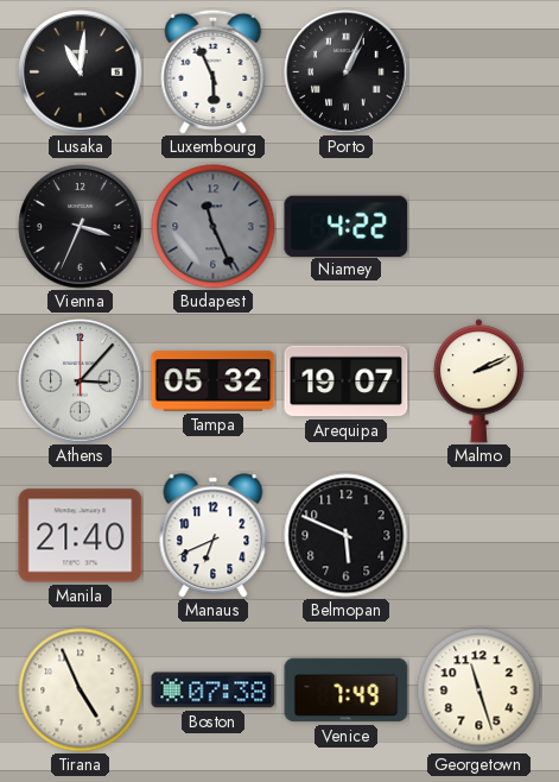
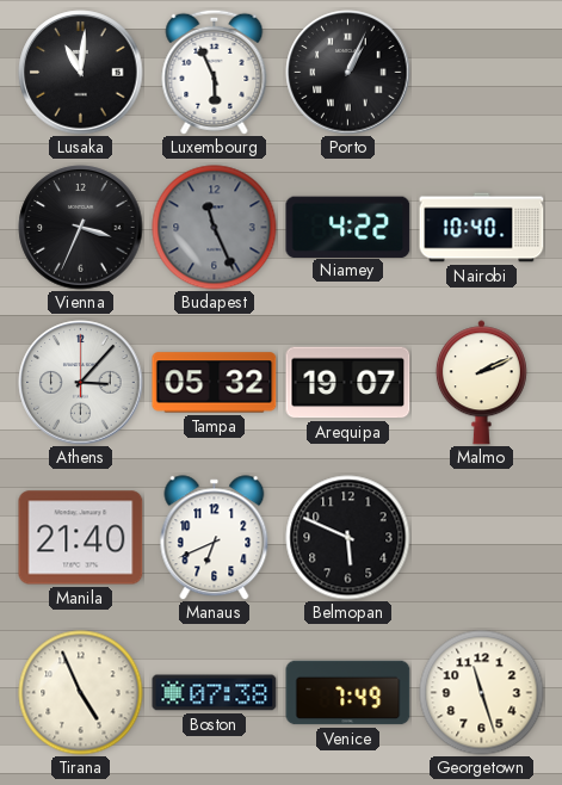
Nairobi: none -> 10:40
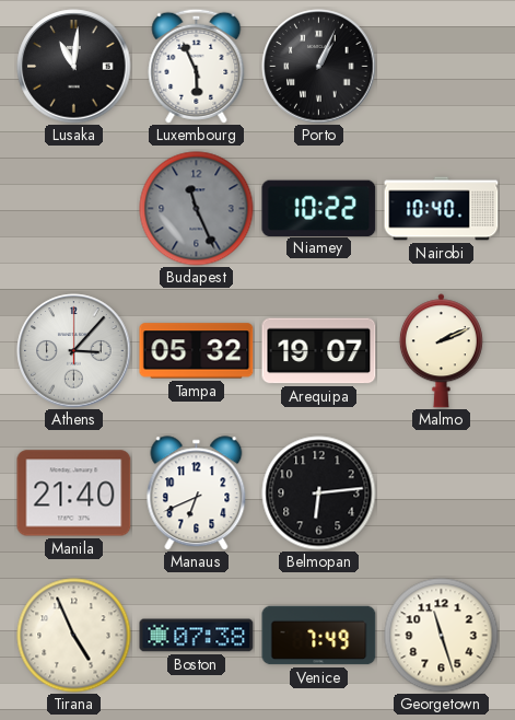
Vienna: 3:34 -> none
Niamey: 4:22 -> 10:22
Belmopan: 5:49 -> 6:14
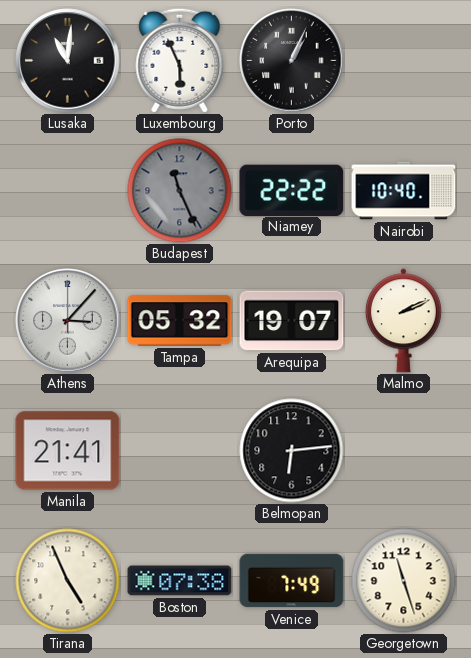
Niamey: 10:22 -> 22:22
Manila: 21:40 -> 21:41
Manaus: 6:41 -> none
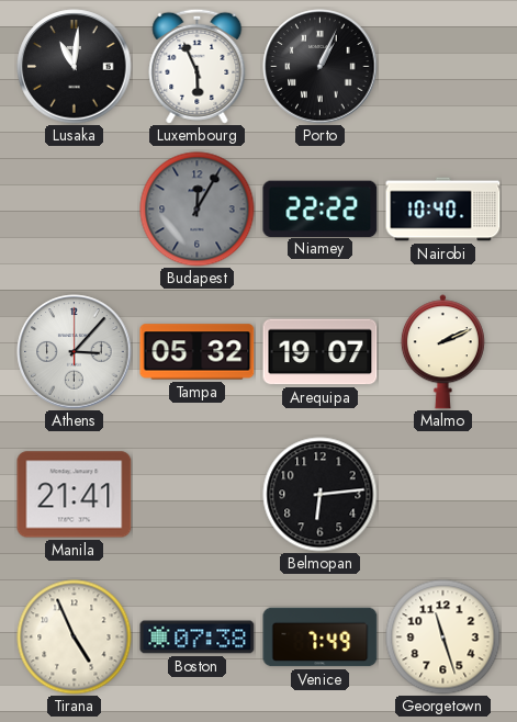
Budapest: 11:26 -> 12:05
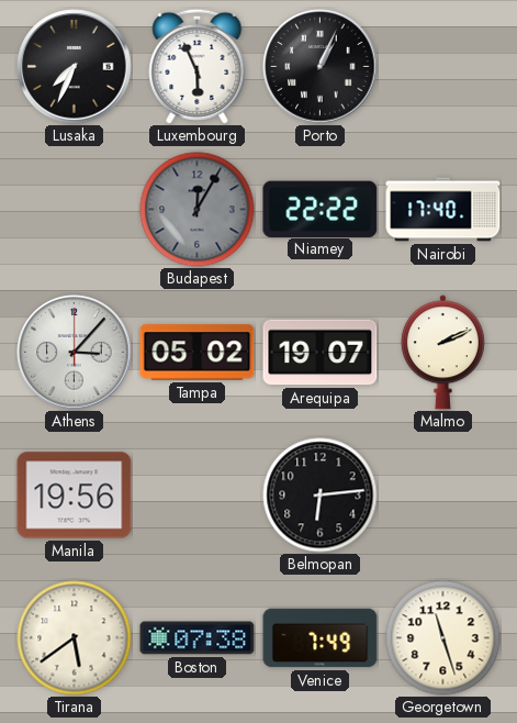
Lusaka: 11:01 -> 7:34
Nairobi: 10:40 -> 17:40
Tampa: 05:32 -> 05:02
Manila: 21:41 -> 19:56
Tirana: 4:56 -> 5:39
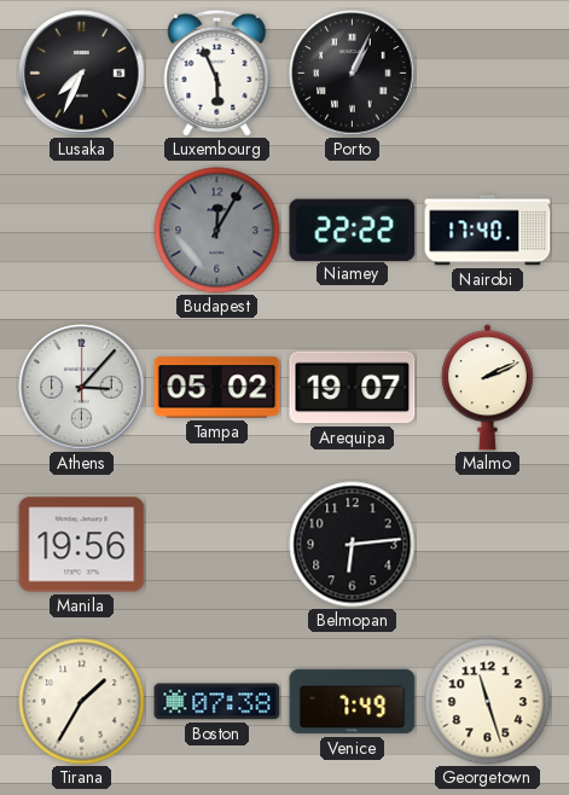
Tirana: 5:39 -> 1:35
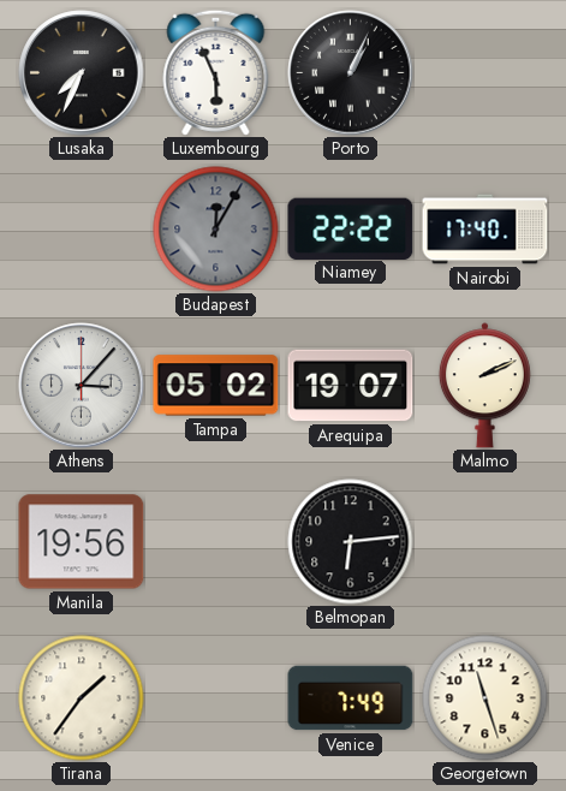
Tirana: 1:35 -> 1:36
Boston: 07:38 -> none
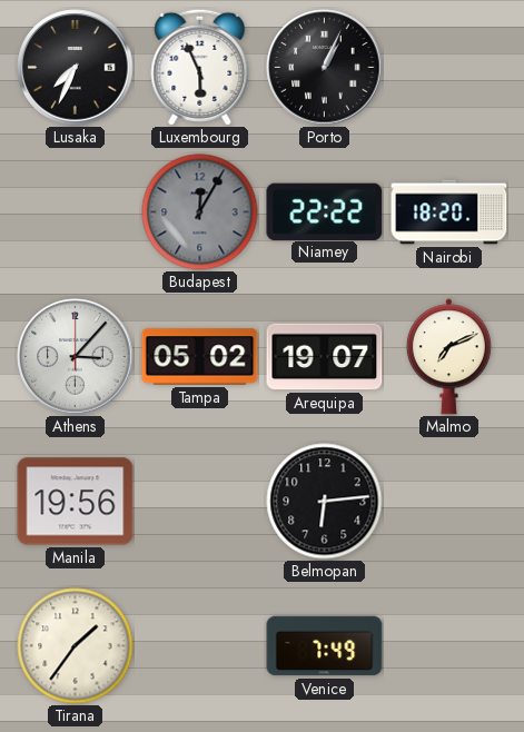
Nairobi: 17:40 -> 18:20
Malmo: 2:11 -> 7:11
Georgetown: 11:27 -> none
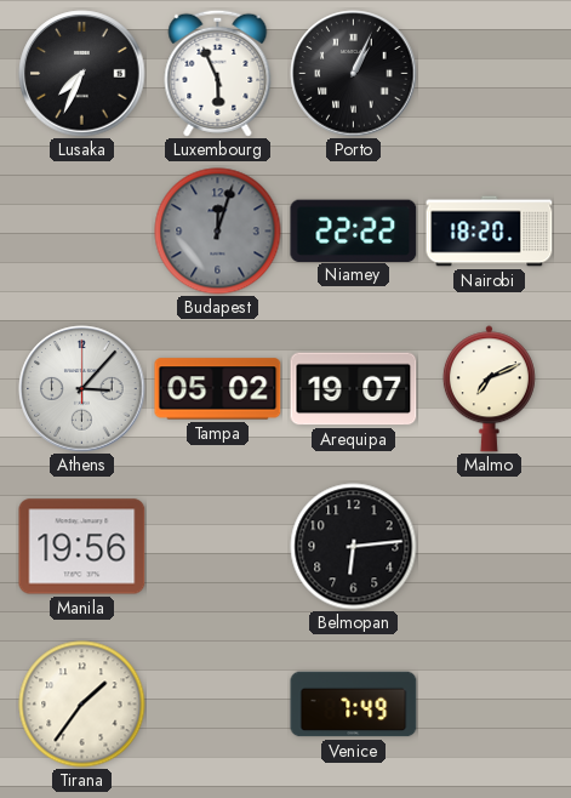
Budapest: 12:05 -> 12:03
